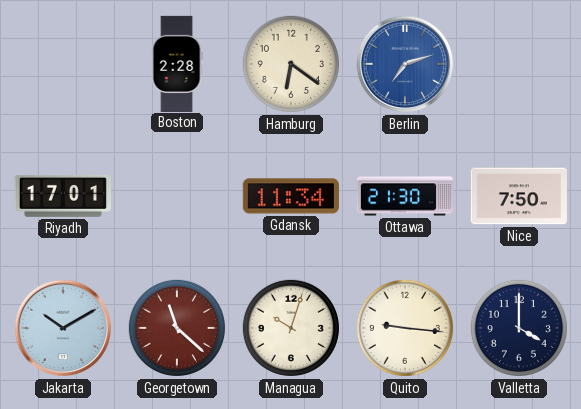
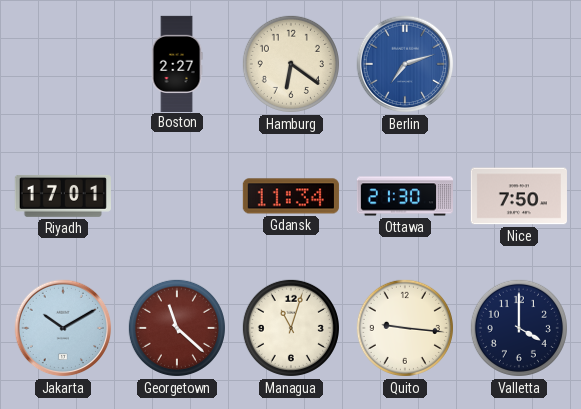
Boston: 2:28 -> 2:27
Managua: 10:03 -> 11:03
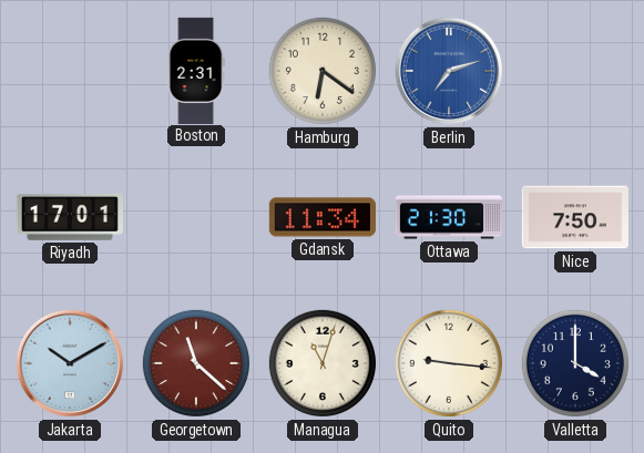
Boston: 2:27 -> 2:31
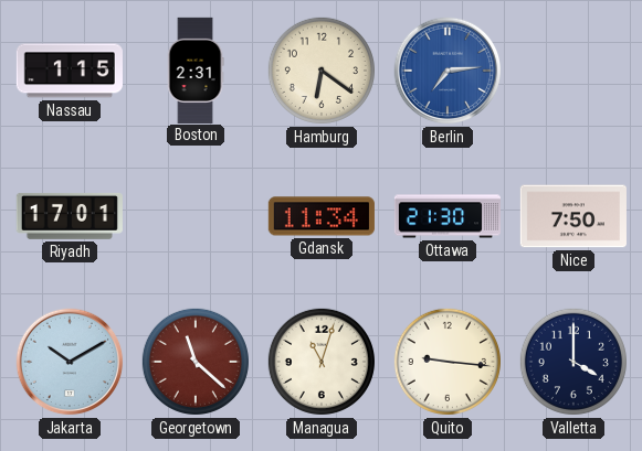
Nassau: none -> 1:15
Berlin: 7:12 -> 7:14
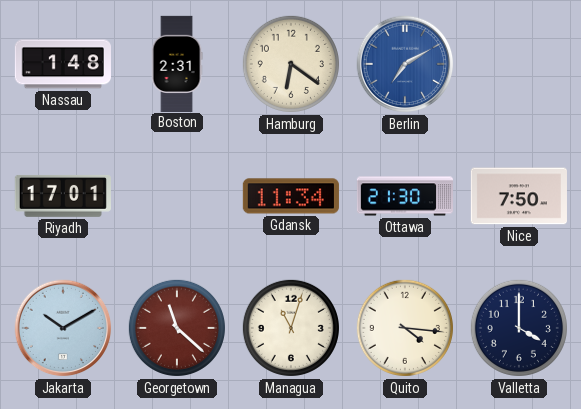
Nassau: 1:15 -> 1:48
Berlin: 7:14 -> 7:10
Quito: 9:16 -> 4:16
